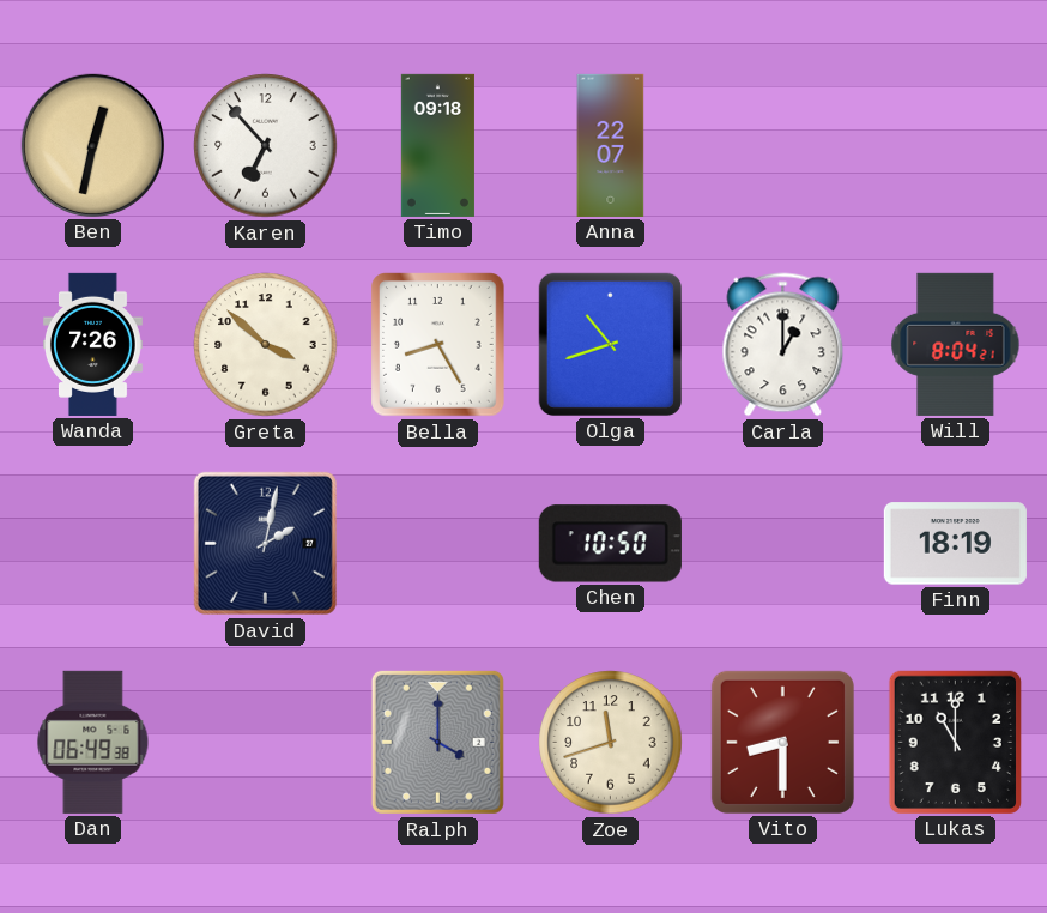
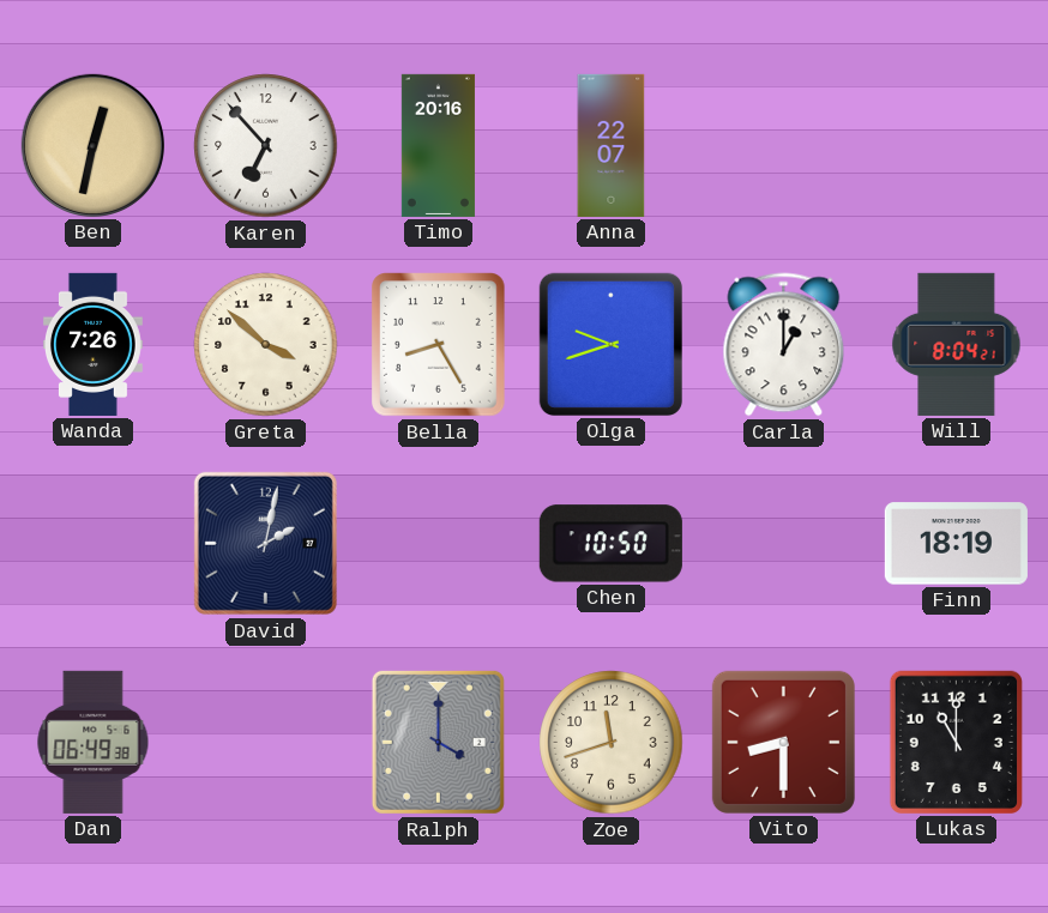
Timo: 09:18 -> 20:16
Olga: 10:42 -> 9:42
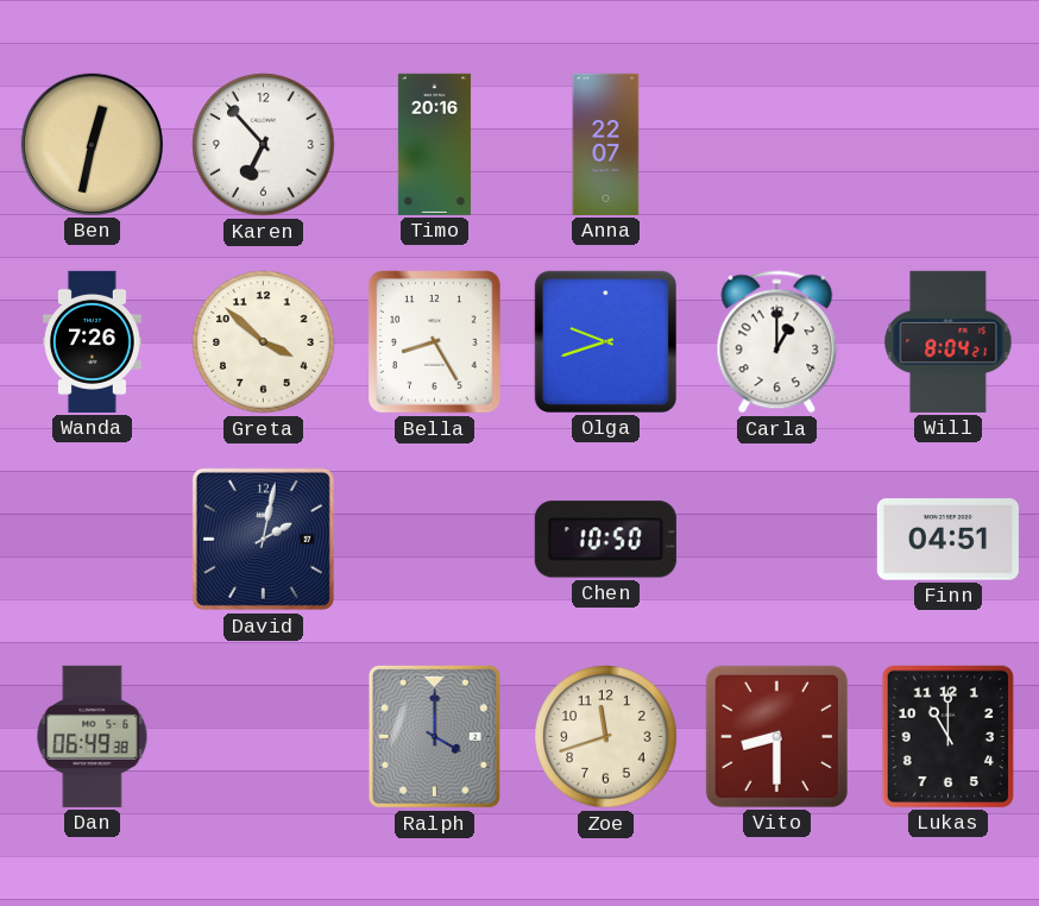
Finn: 18:19 -> 04:51
